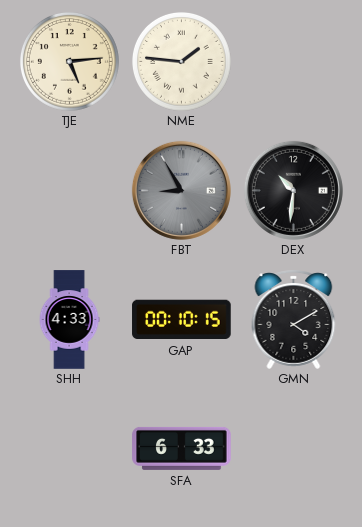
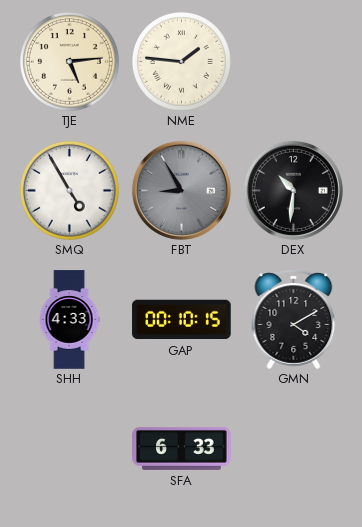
SMQ: none -> 4:55
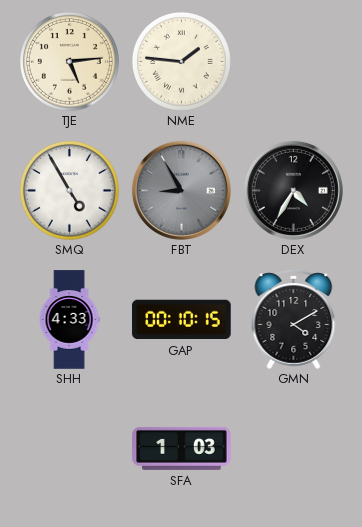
DEX: 10:31 -> 4:35
SFA: 6:33 -> 1:03
